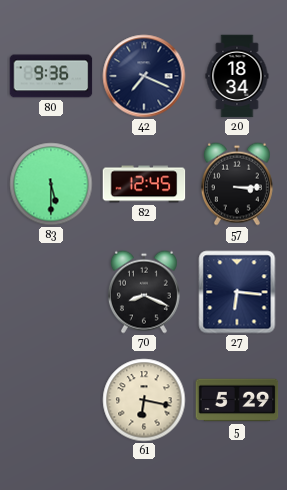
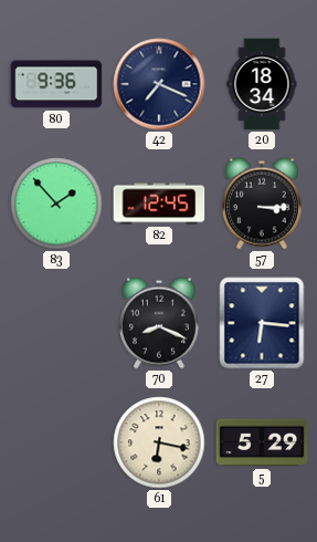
83: 5:30 -> 1:53
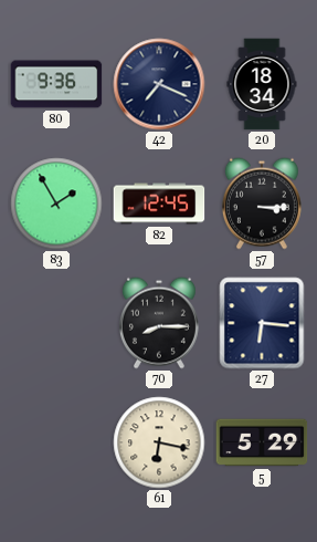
83: 1:53 -> 1:55
70: 8:19 -> 8:15
